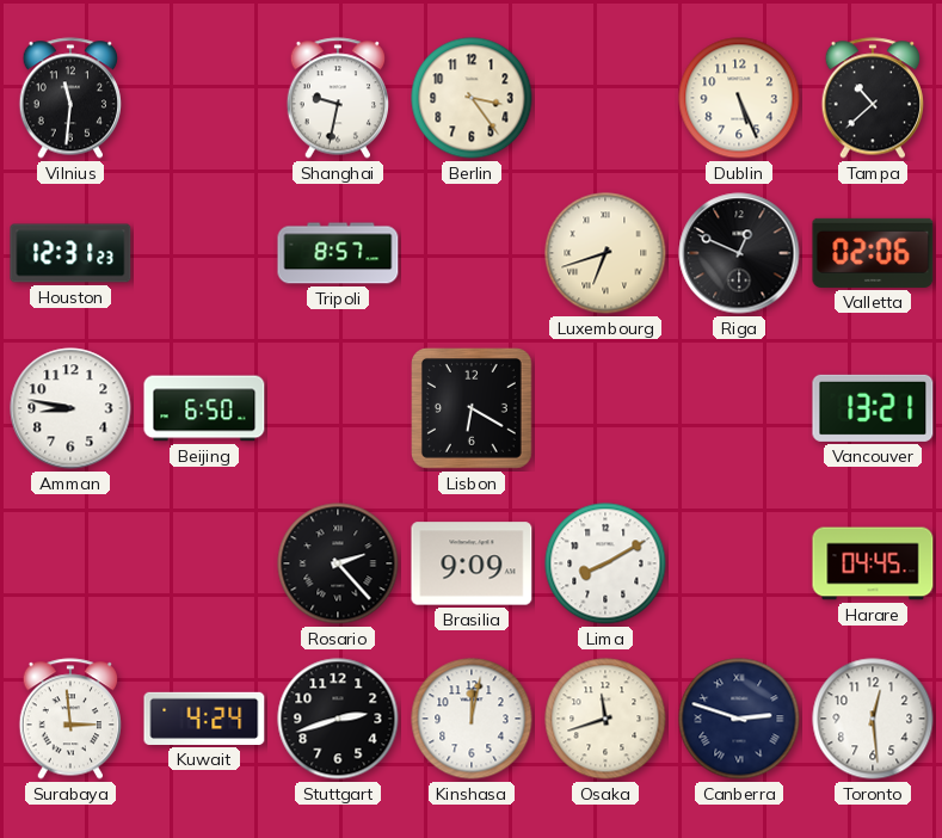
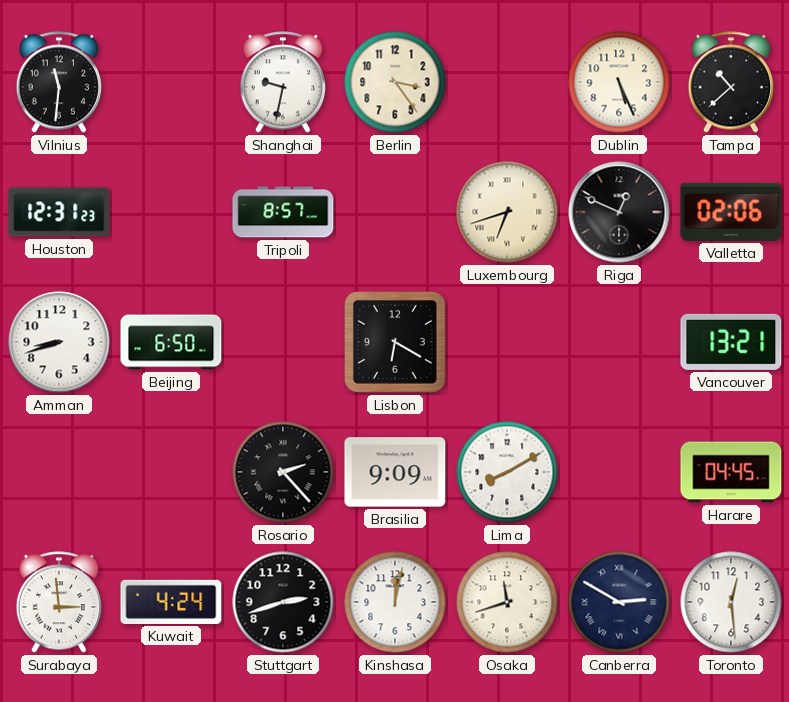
Amman: 8:47 -> 8:42
Canberra: 2:48 -> 2:50
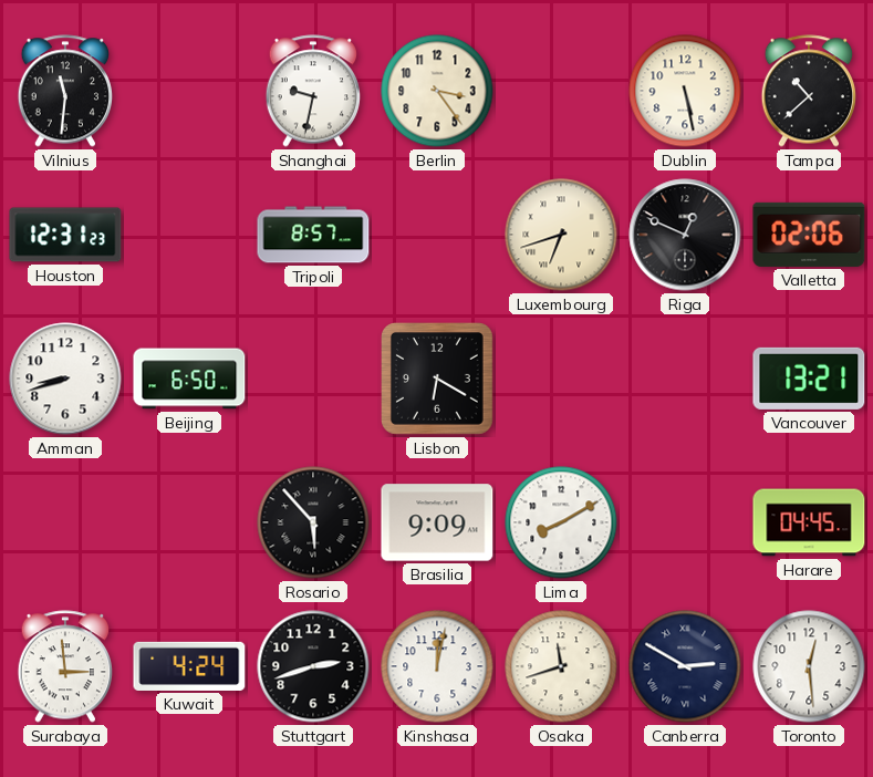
Dublin: 5:26 -> 5:28
Rosario: 2:23 -> 5:53
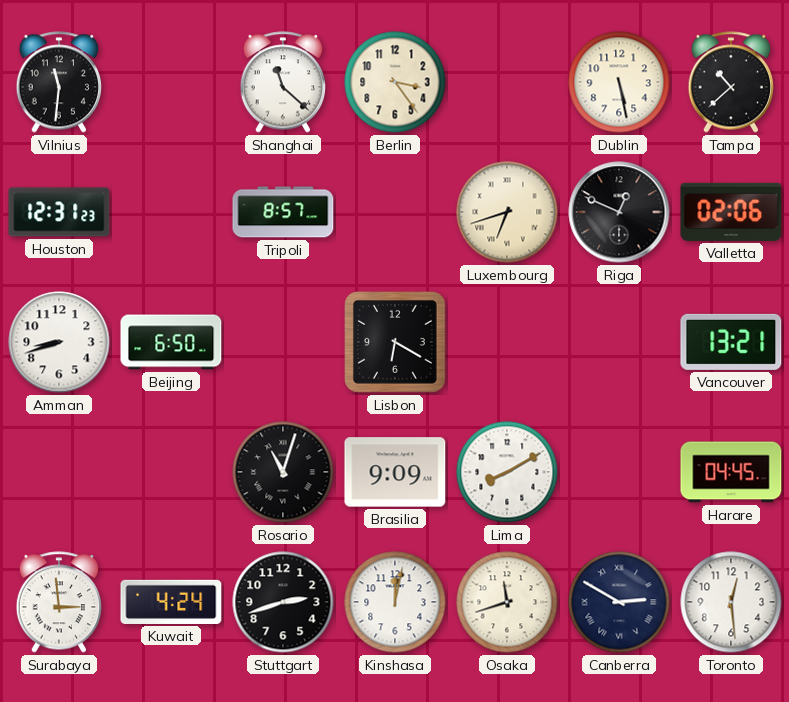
Shanghai: 9:32 -> 11:22
Rosario: 5:53 -> 11:03
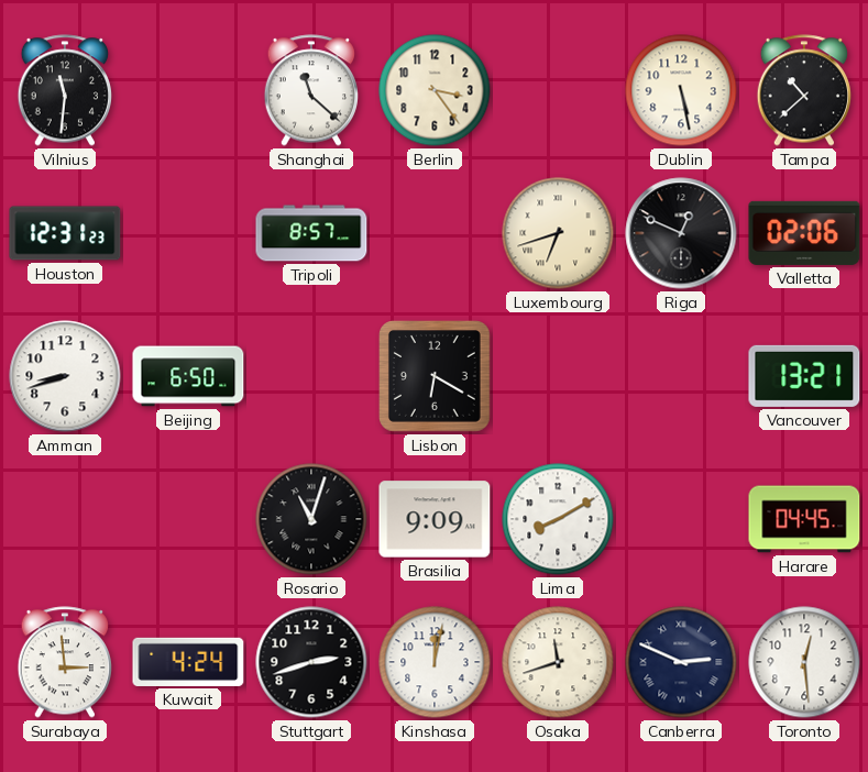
Canberra: 2:50 -> 2:49
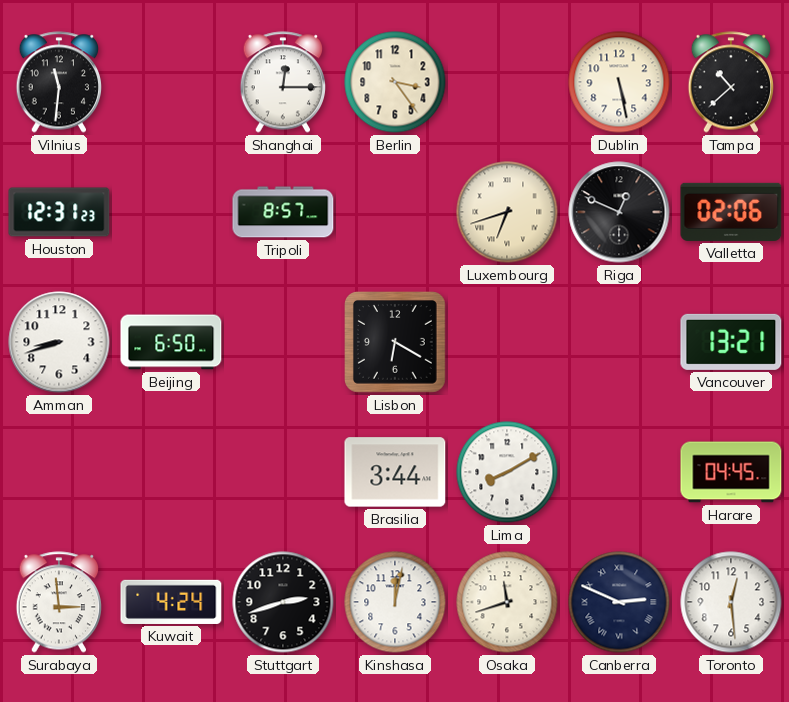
Shanghai: 11:22 -> 12:15
Rosario: 11:03 -> none
Brasilia: 9:09 -> 3:44
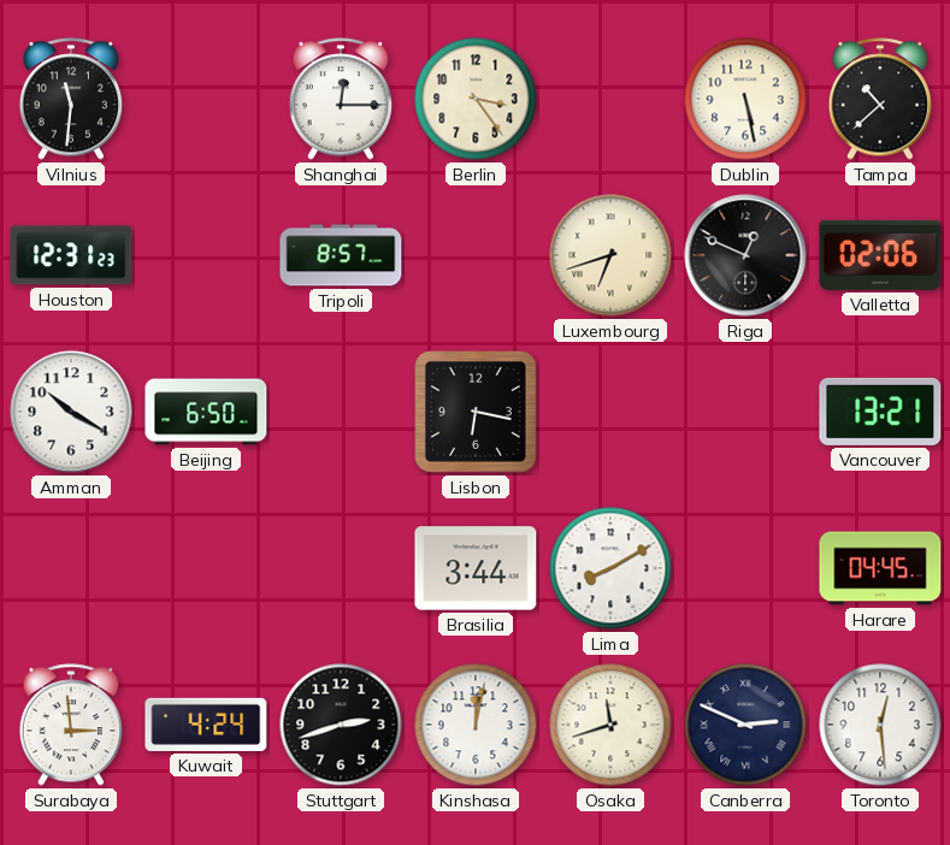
Amman: 8:42 -> 10:20
Lisbon: 6:20 -> 6:17
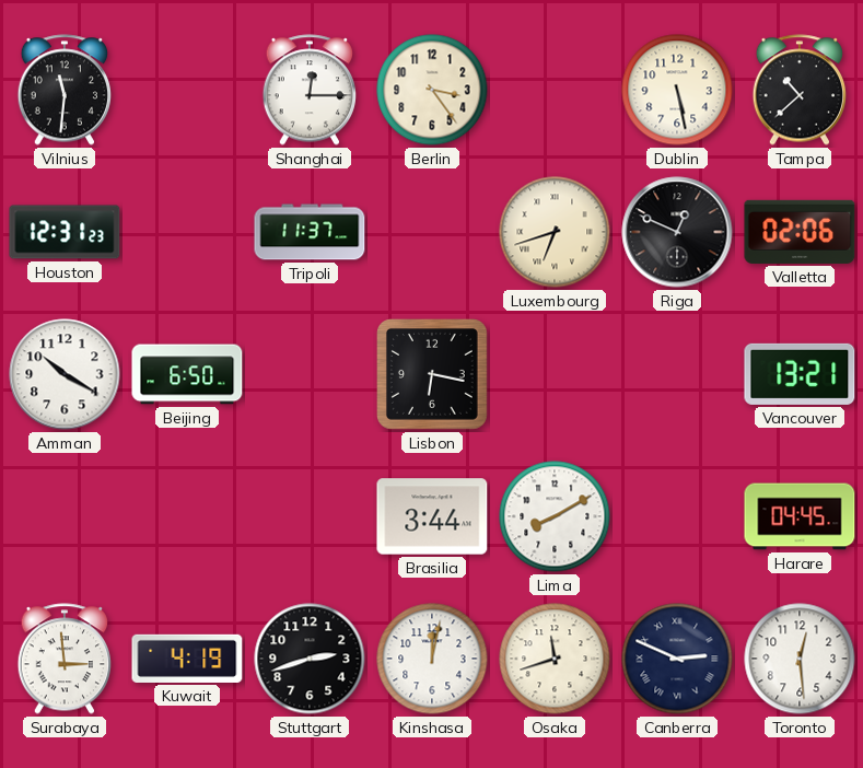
Tripoli: 8:57 -> 11:37
Kuwait: 4:24 -> 4:19
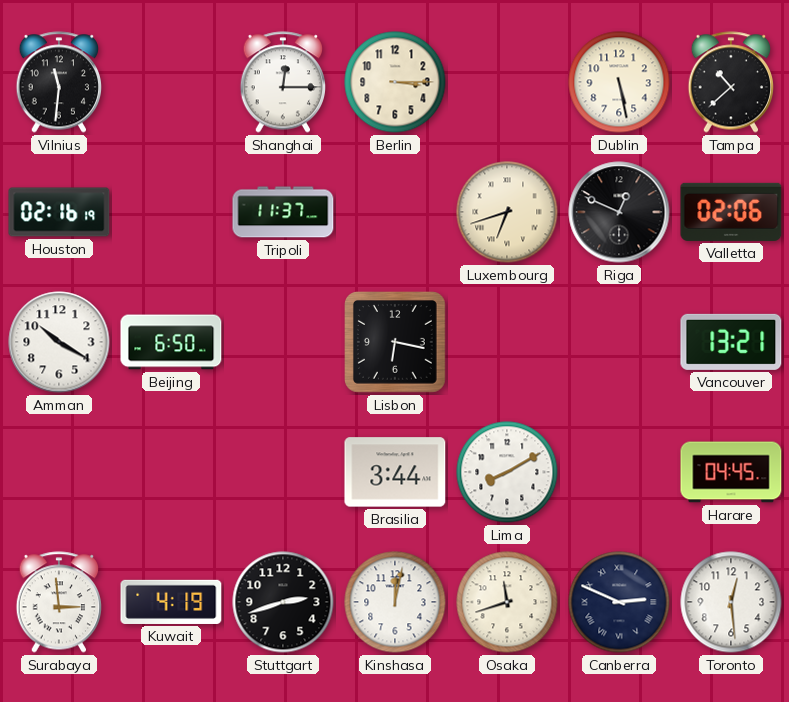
Berlin: 3:24 -> 3:15
Houston: 12:31 -> 02:16
